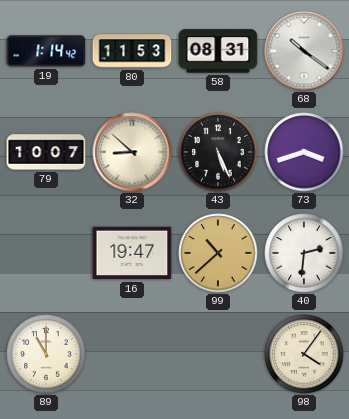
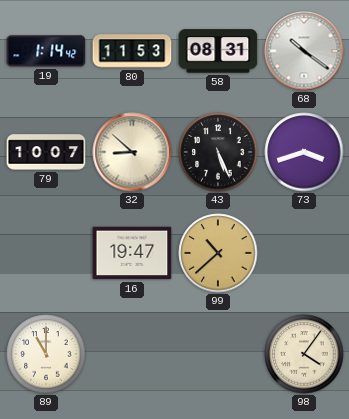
40: 2:31 -> none
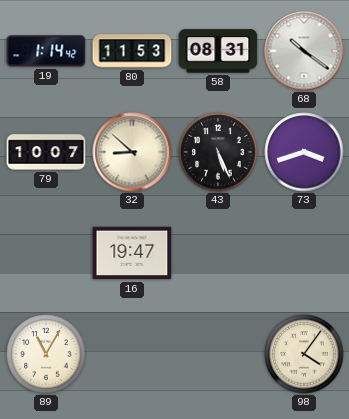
99: 10:38 -> none
89: 11:00 -> 11:05
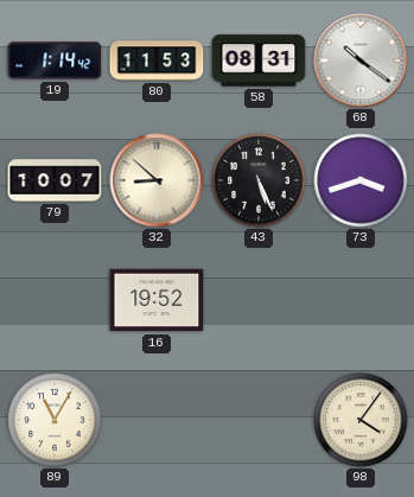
16: 19:47 -> 19:52
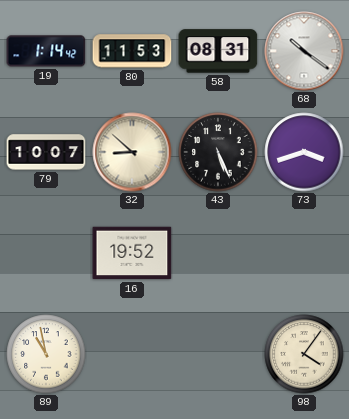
89: 11:05 -> 10:58
